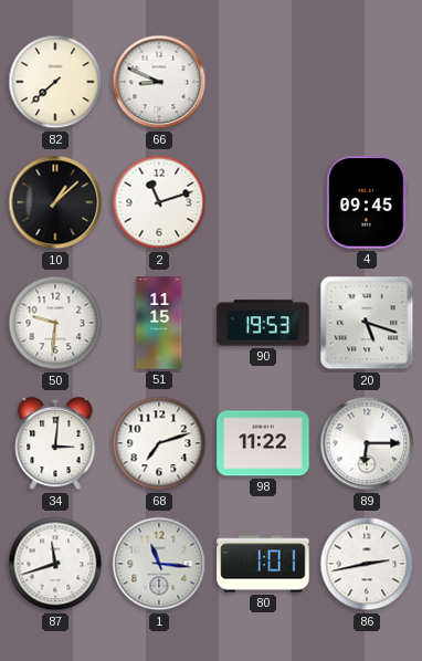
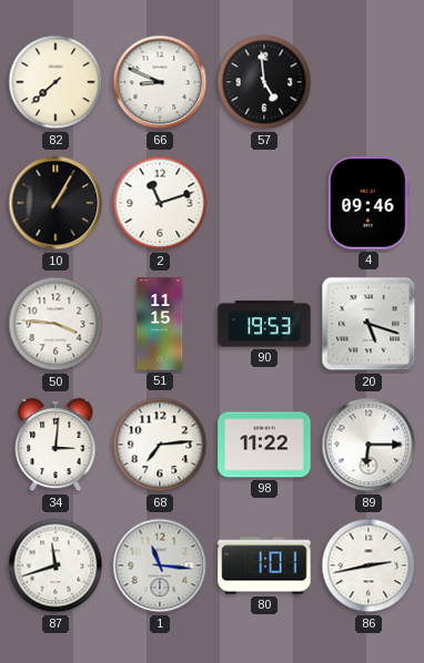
57: none -> 4:59
10: 1:08 -> 1:05
4: 09:45 -> 09:46
50: 9:31 -> 3:46
68: 7:12 -> 7:14
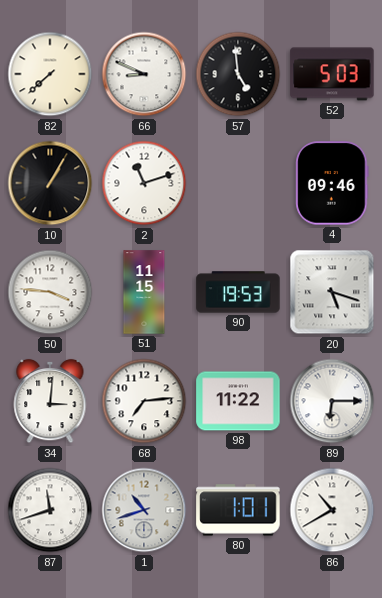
52: none -> 5:03
1: 11:16 -> 10:42
86: 2:43 -> 10:40
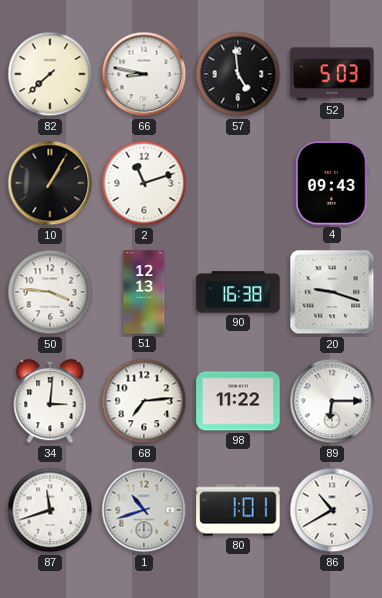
66: 8:49 -> 8:47
4: 09:46 -> 09:43
51: 11:15 -> 12:13
90: 19:53 -> 16:38
20: 5:18 -> 9:18
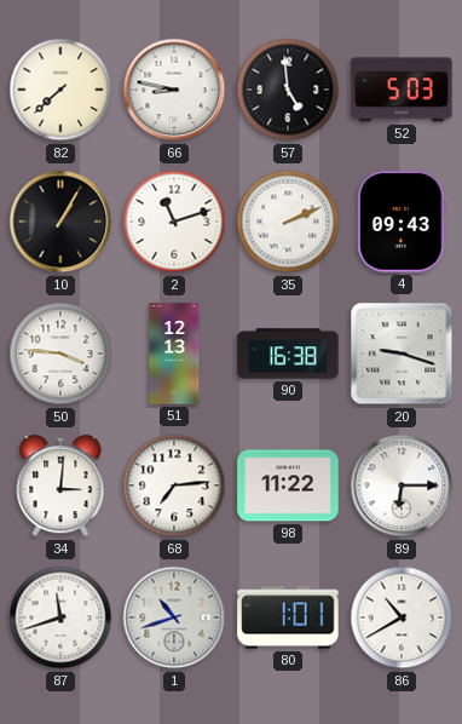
35: none -> 2:11
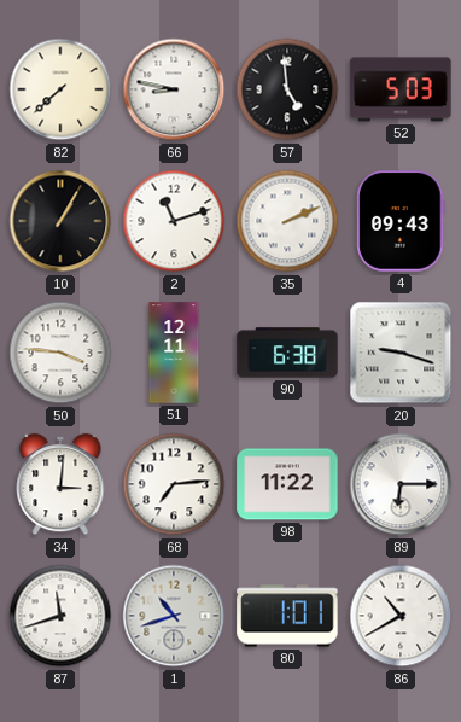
51: 12:13 -> 12:11
90: 16:38 -> 6:38
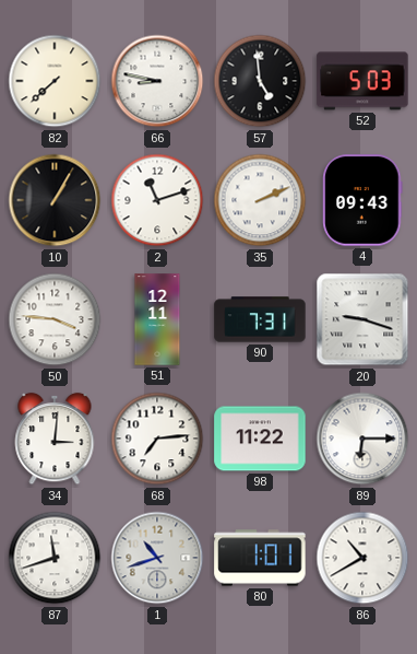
90: 6:38 -> 7:31
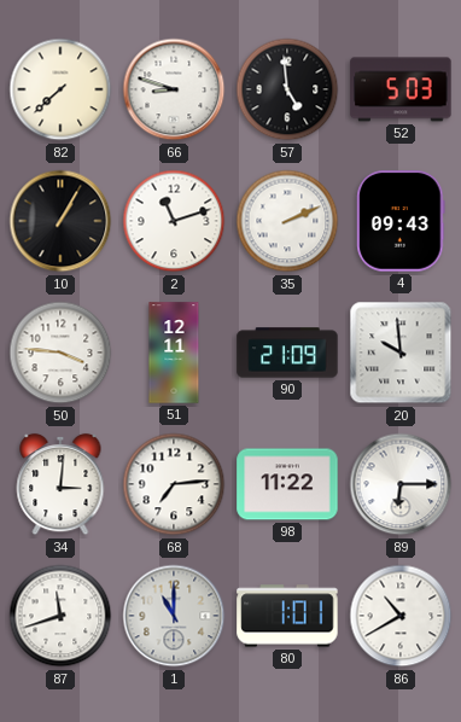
66: 8:47 -> 8:48
90: 7:31 -> 21:09
20: 9:18 -> 9:59
1: 10:42 -> 11:00
